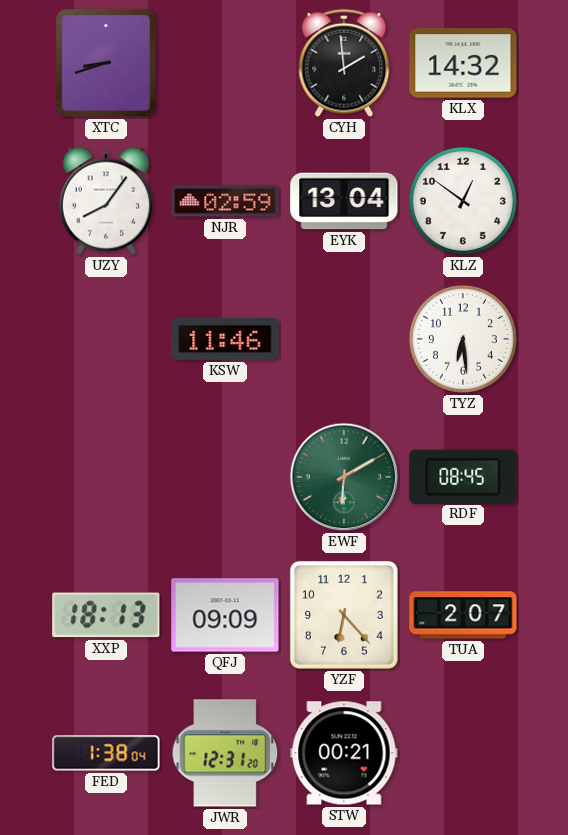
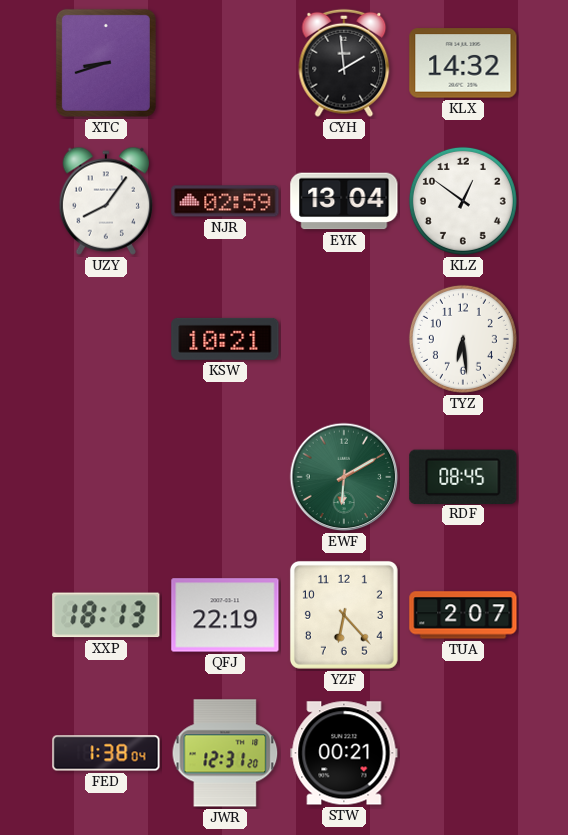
KSW: 11:46 -> 10:21
QFJ: 09:09 -> 22:19
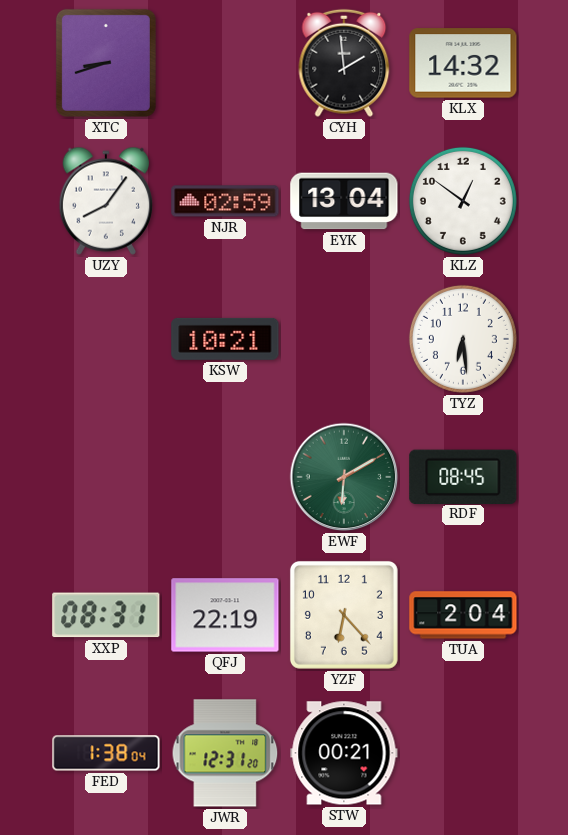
XXP: 18:13 -> 08:31
TUA: 2:07 -> 2:04
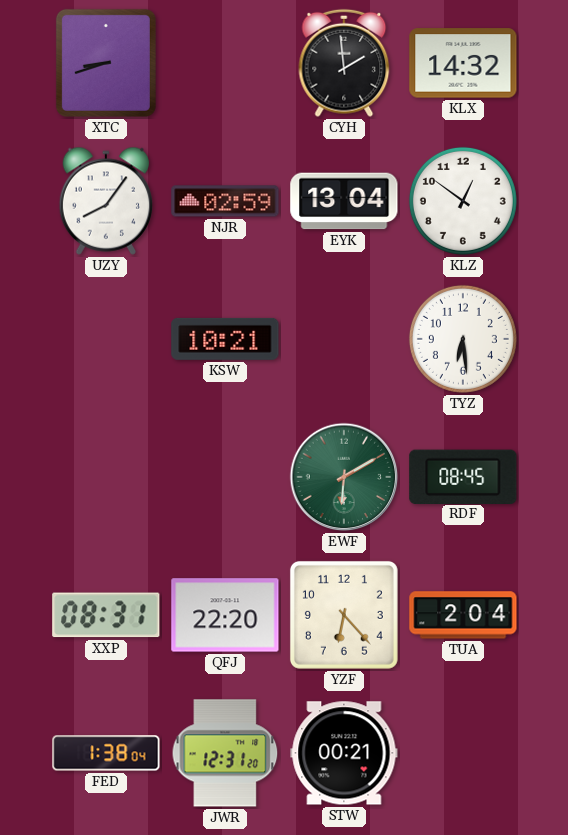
QFJ: 22:19 -> 22:20
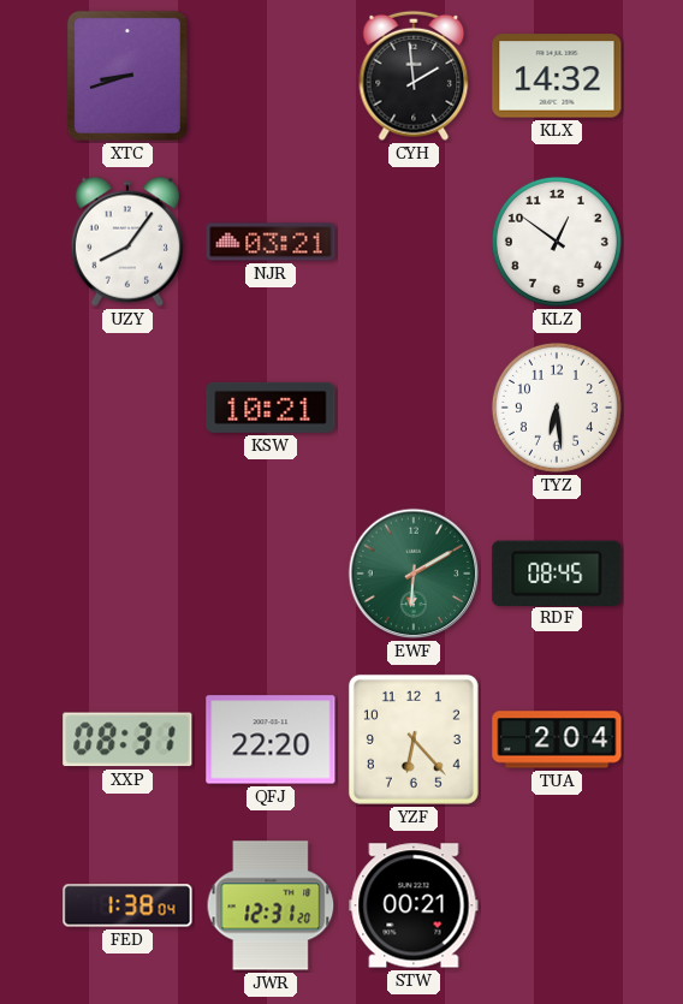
NJR: 02:59 -> 03:21
EYK: 13:04 -> none
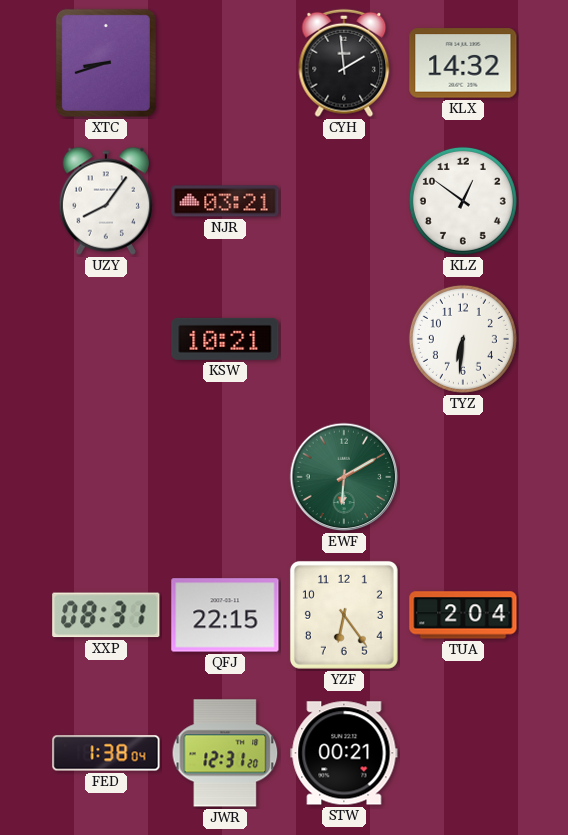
TYZ: 6:29 -> 6:31
RDF: 08:45 -> none
QFJ: 22:20 -> 22:15
YZF: 6:23 -> 6:24
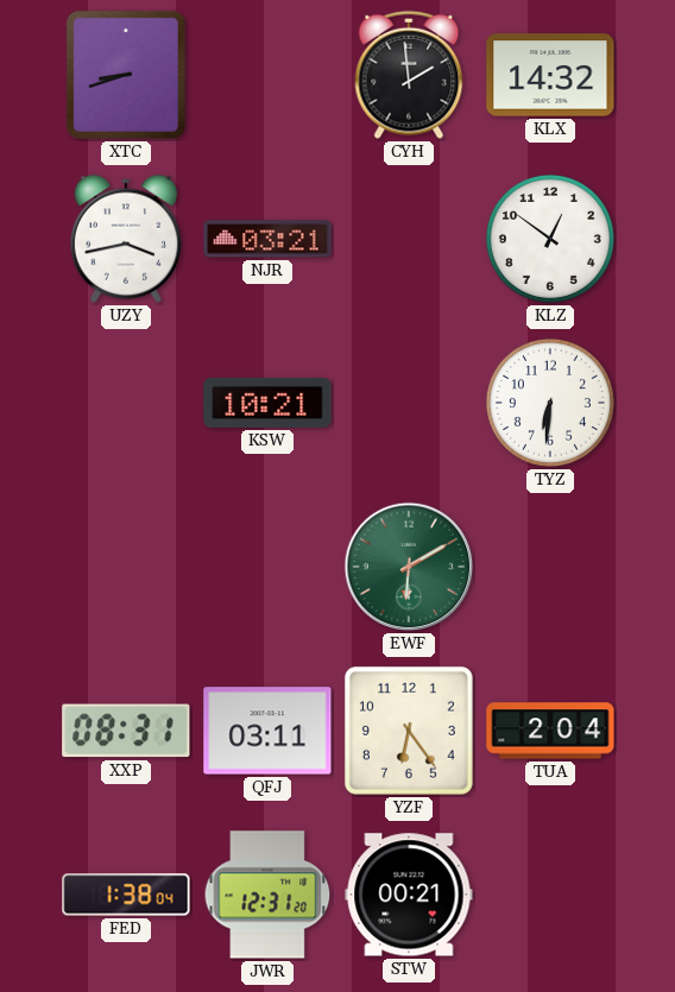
UZY: 8:06 -> 3:43
QFJ: 22:15 -> 03:11
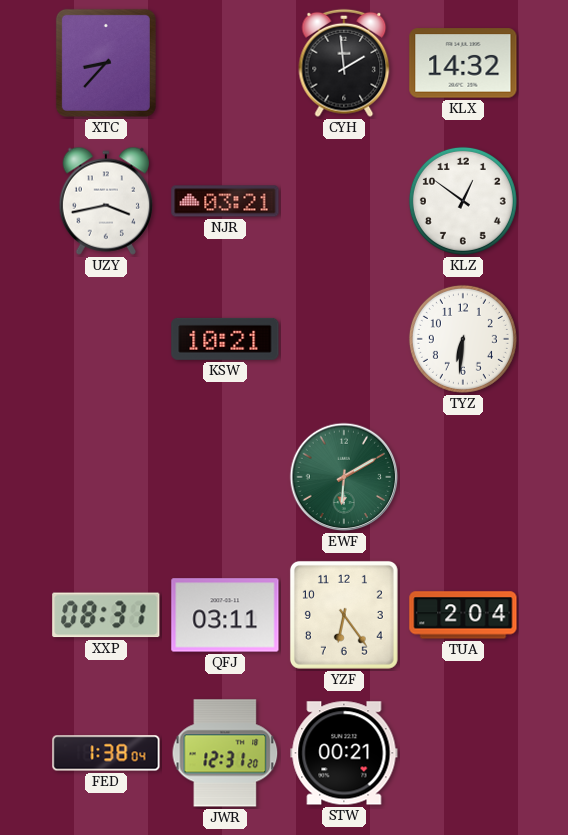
XTC: 8:42 -> 8:37
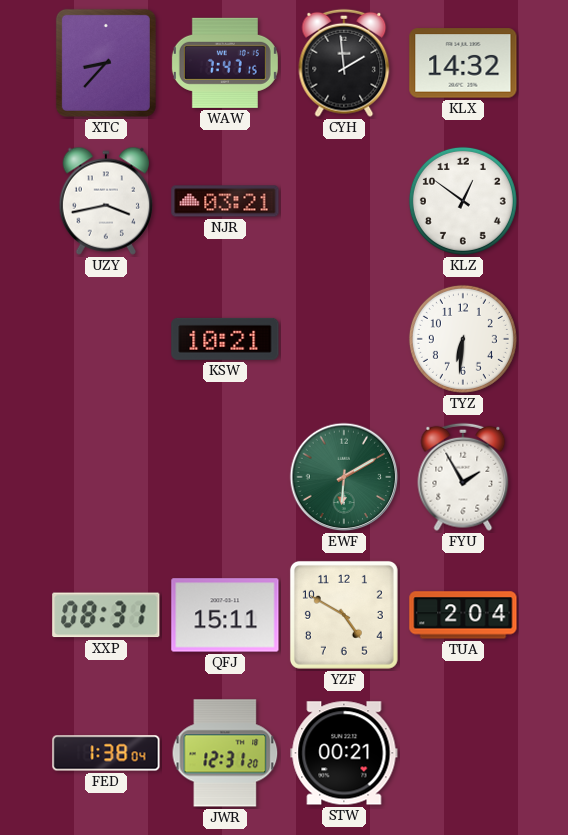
WAW: none -> 7:47
FYU: none -> 1:55
QFJ: 03:11 -> 15:11
YZF: 6:24 -> 4:50
